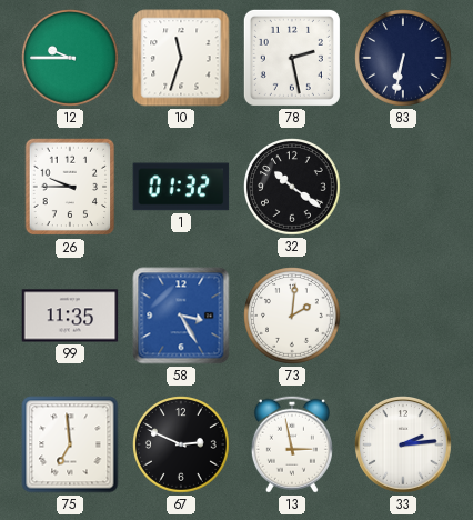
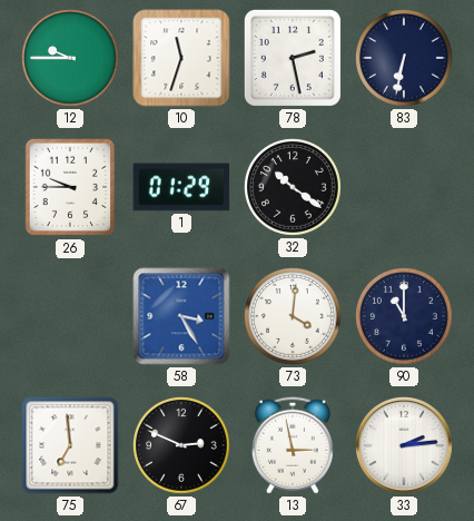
1: 01:32 -> 01:29
99: 11:35 -> none
73: 2:01 -> 4:01
90: none -> 11:00
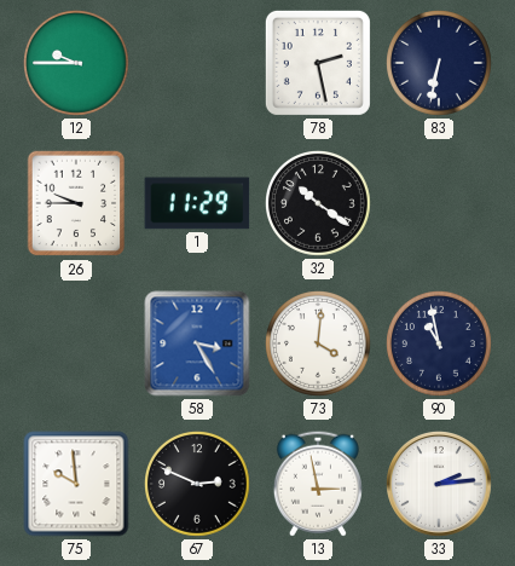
10: 11:33 -> none
1: 01:29 -> 11:29
90: 11:00 -> 10:58
75: 6:59 -> 9:59
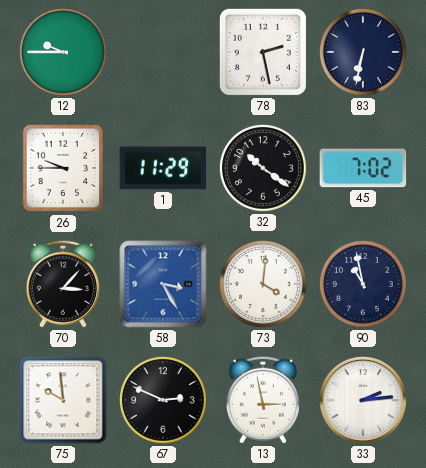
45: none -> 7:02
70: none -> 3:07
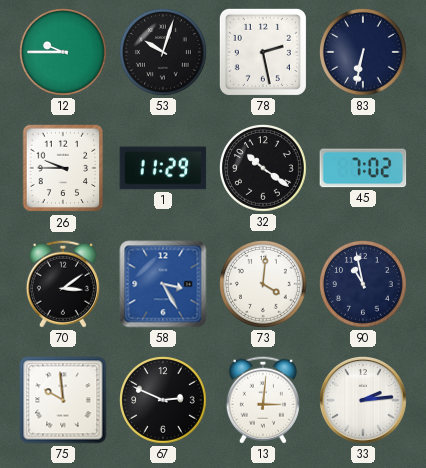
53: none -> 10:03
70: 3:07 -> 3:09
13: 2:58 -> 3:01
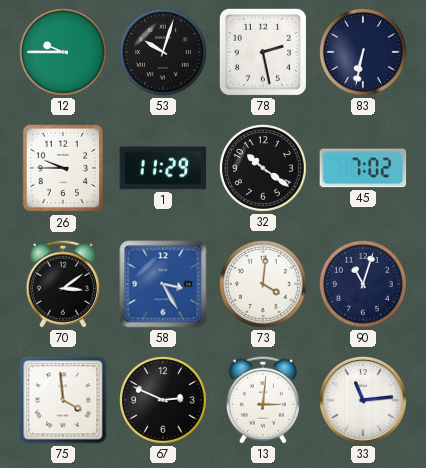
90: 10:58 -> 11:03
75: 9:59 -> 3:59
33: 2:14 -> 11:14
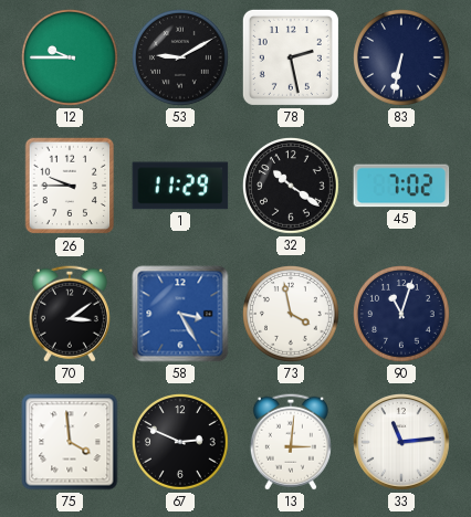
53: 10:03 -> 9:10
73: 4:01 -> 3:58
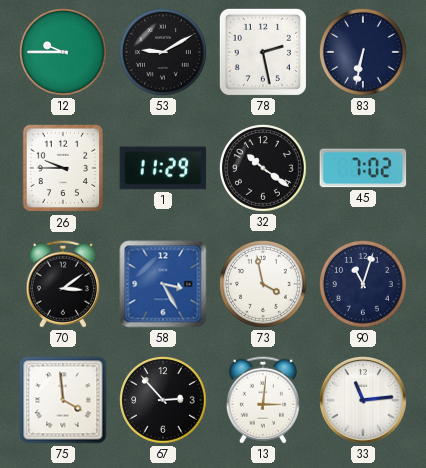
67: 2:49 -> 2:53
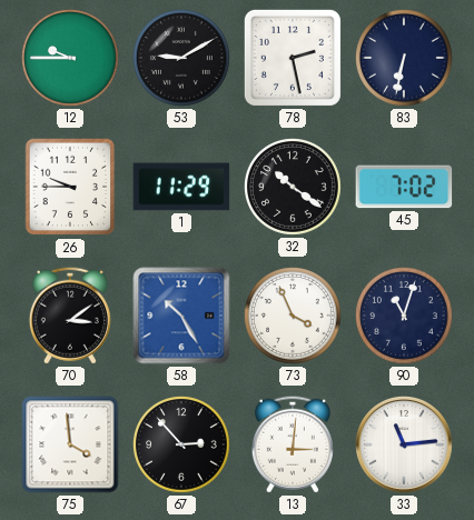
58: 3:25 -> 10:25
73: 3:58 -> 3:56
